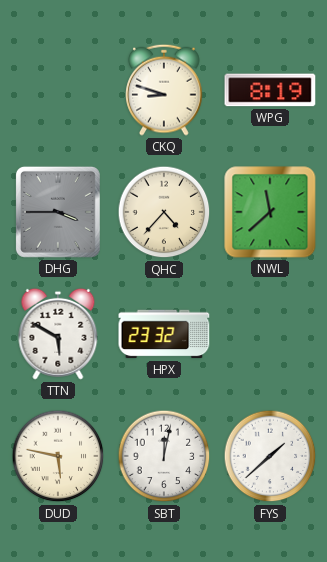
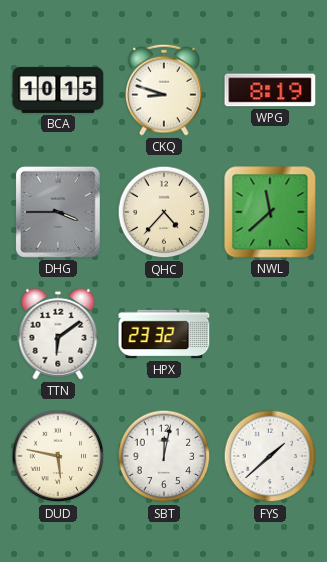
BCA: none -> 10:15
TTN: 5:50 -> 6:09
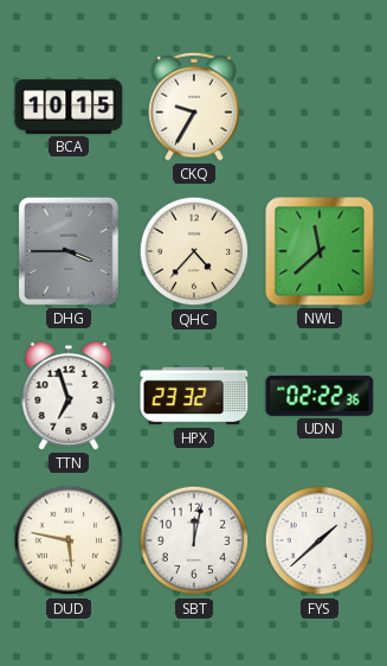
CKQ: 8:48 -> 9:35
WPG: 8:19 -> none
TTN: 6:09 -> 6:57
UDN: none -> 02:22
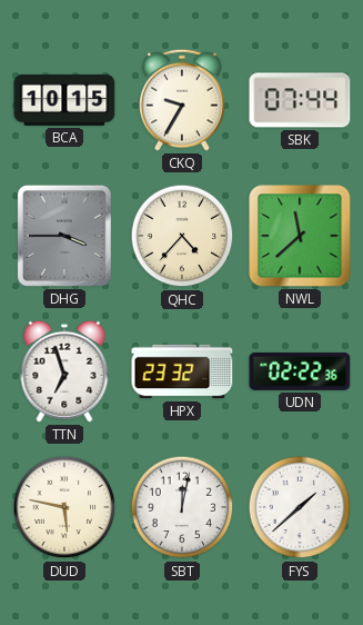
SBK: none -> 07:44
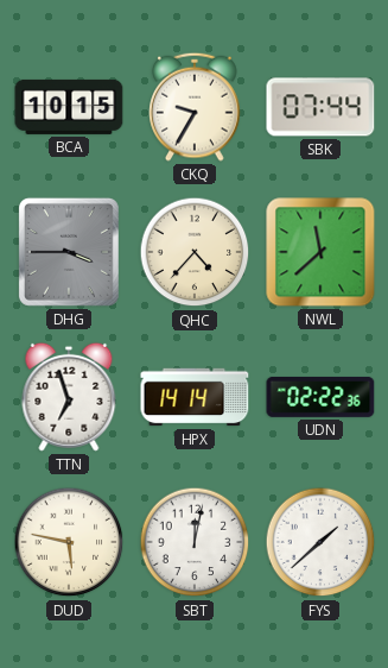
HPX: 23:32 -> 14:14
